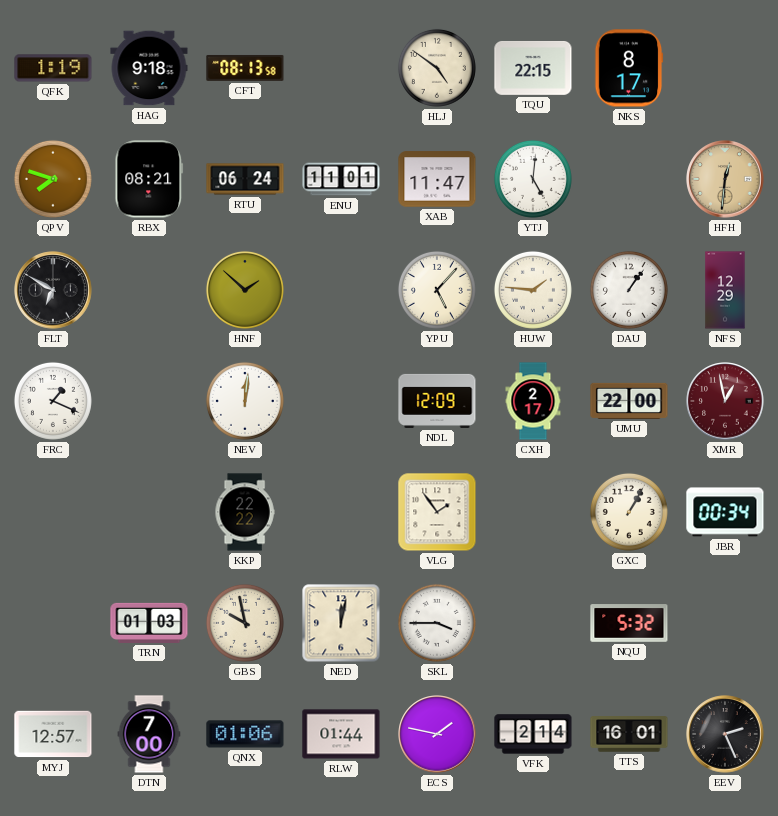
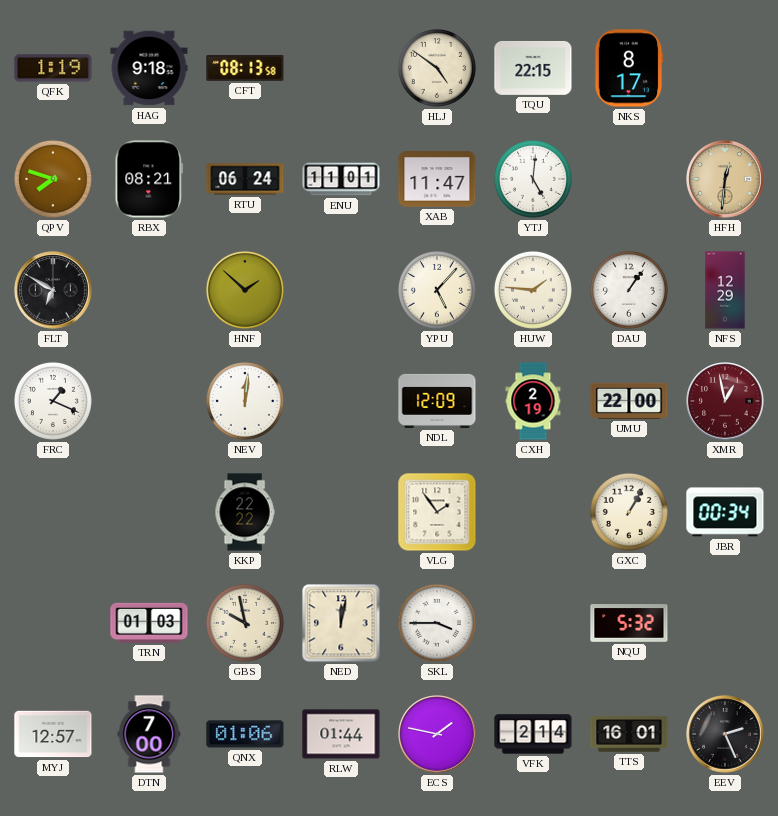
CXH: 2:17 -> 2:19
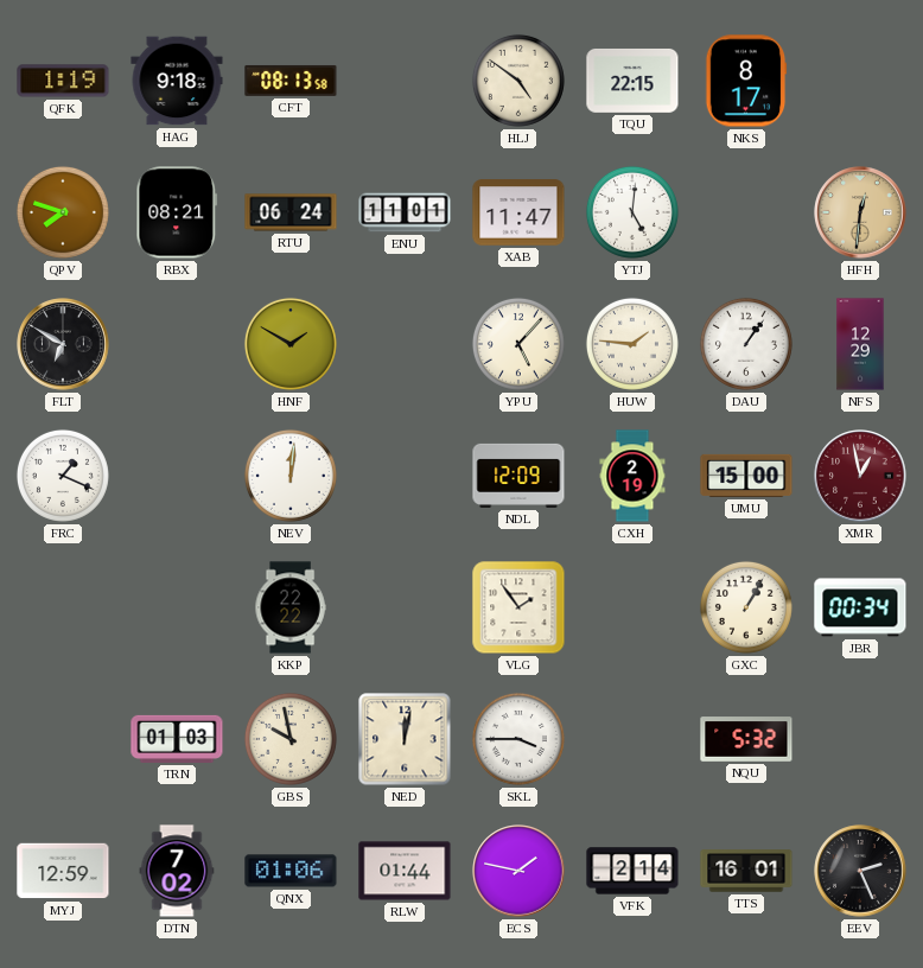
HNF: 1:52 -> 1:50
UMU: 22:00 -> 15:00
MYJ: 12:57 -> 12:59
DTN: 7:00 -> 7:02
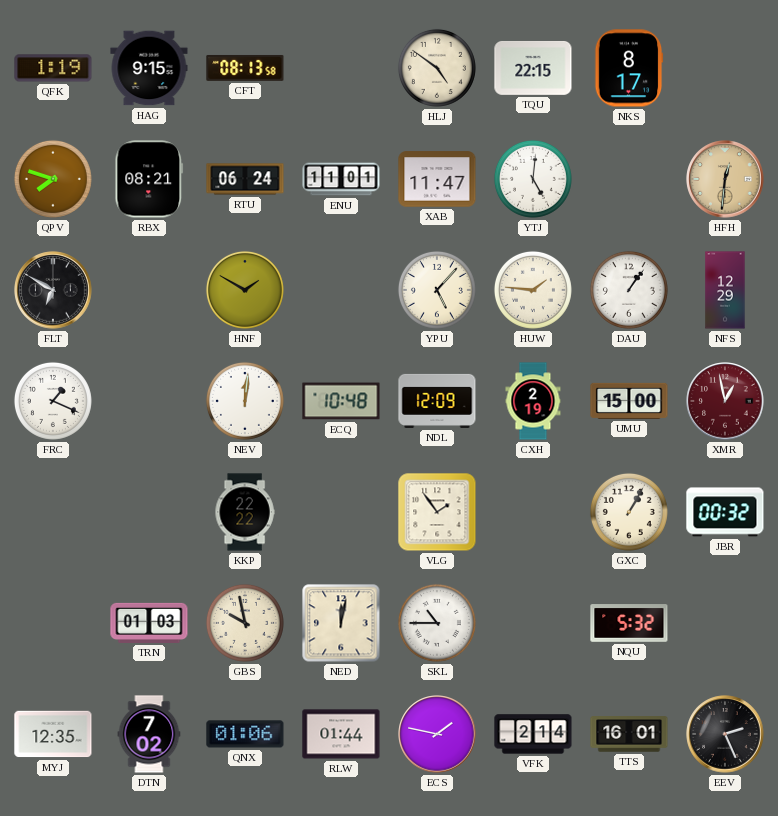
HAG: 9:18 -> 9:15
ECQ: none -> 10:48
JBR: 00:34 -> 00:32
SKL: 3:45 -> 10:45
MYJ: 12:59 -> 12:35
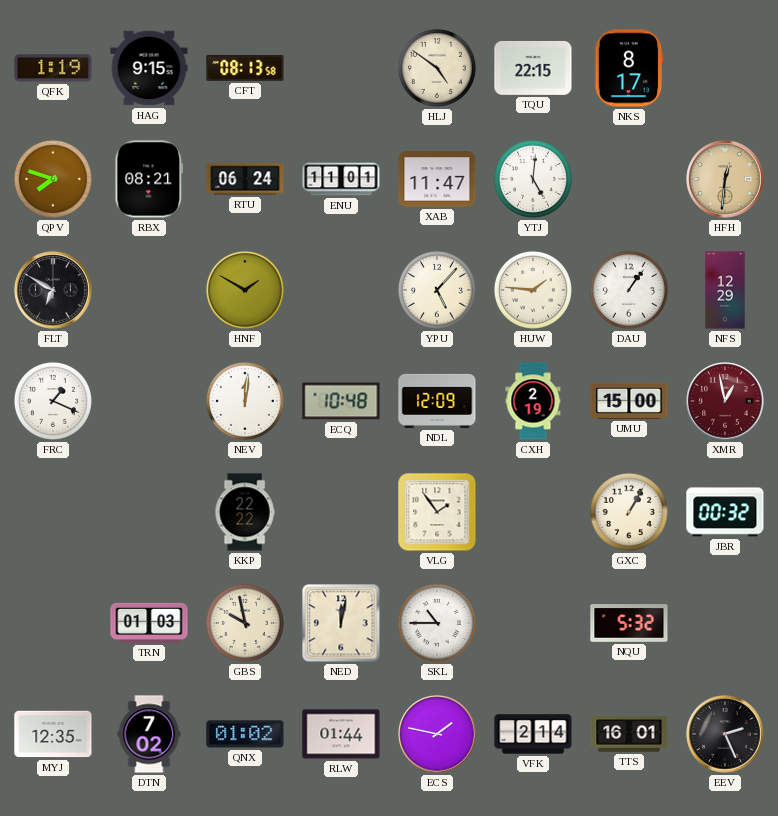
QNX: 01:06 -> 01:02
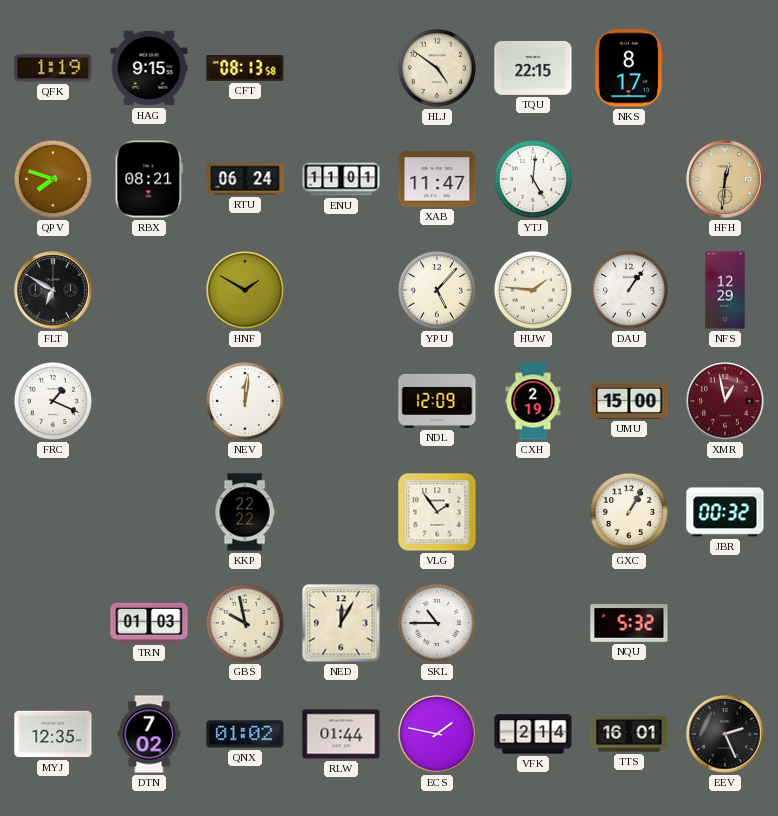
ECQ: 10:48 -> none
NED: 12:02 -> 12:05
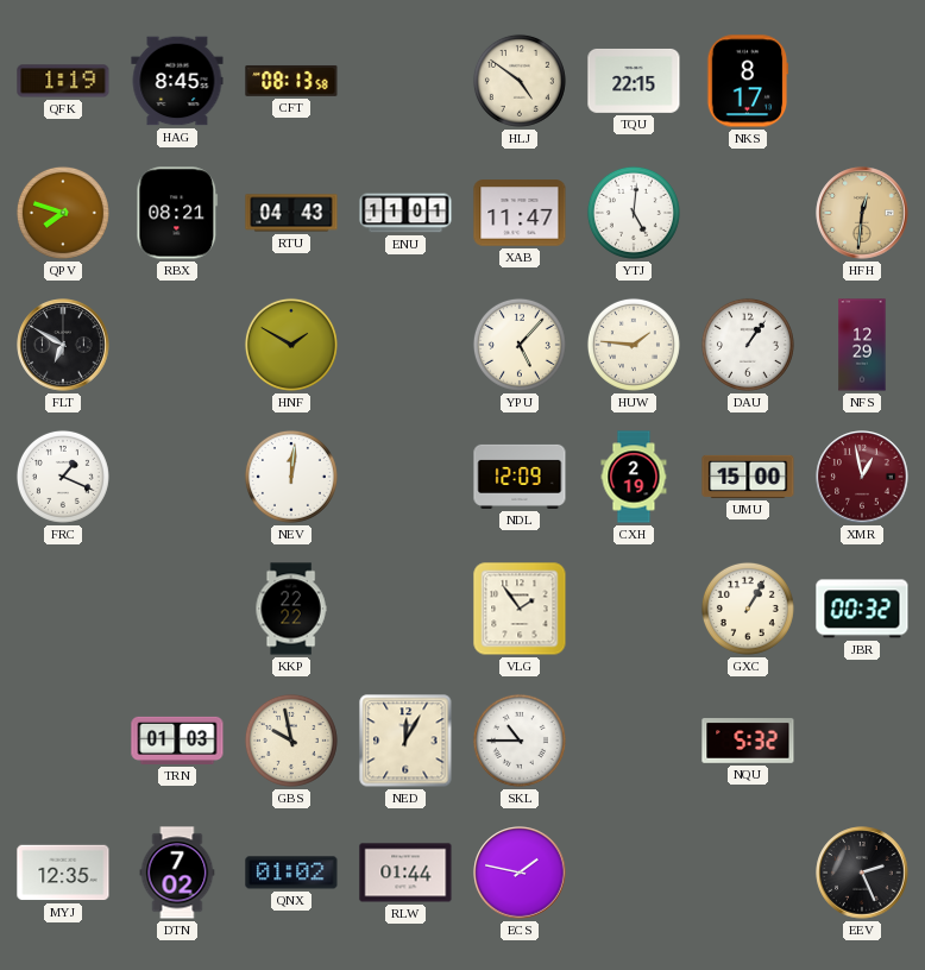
HAG: 9:15 -> 8:45
RTU: 06:24 -> 04:43
VFK: 2:14 -> none
TTS: 16:01 -> none
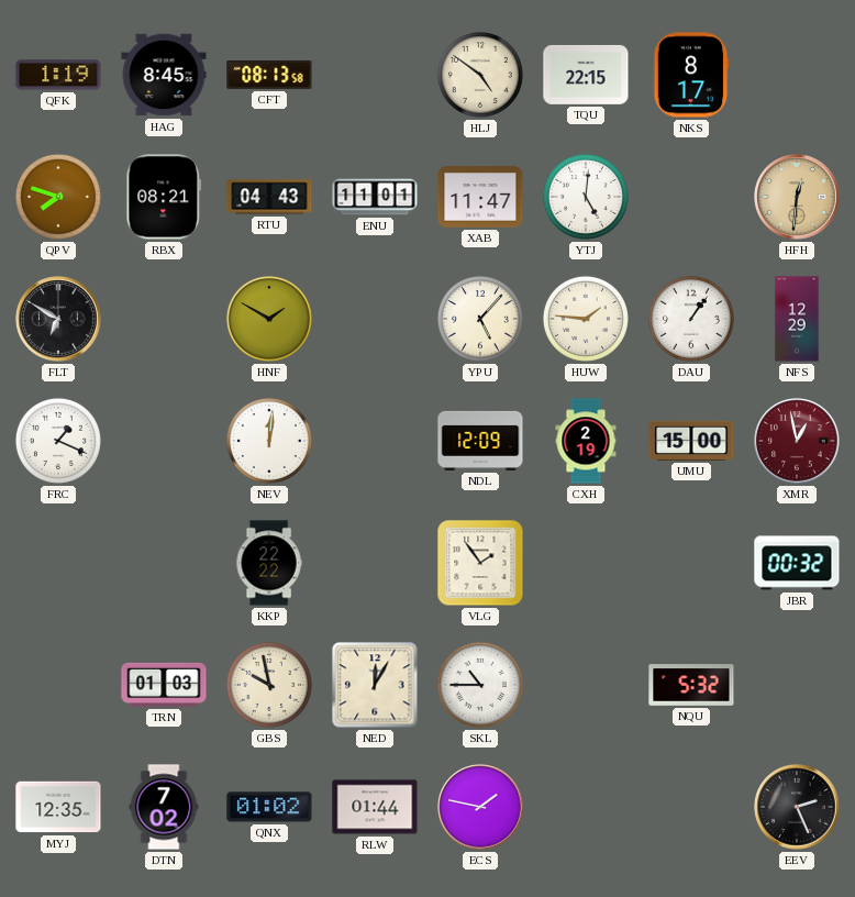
GXC: 1:05 -> none
